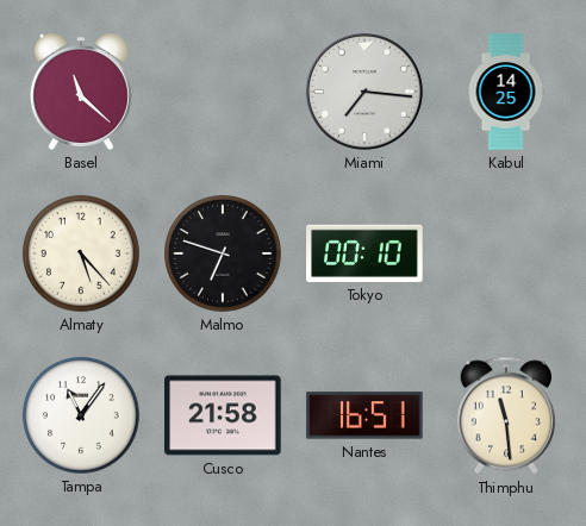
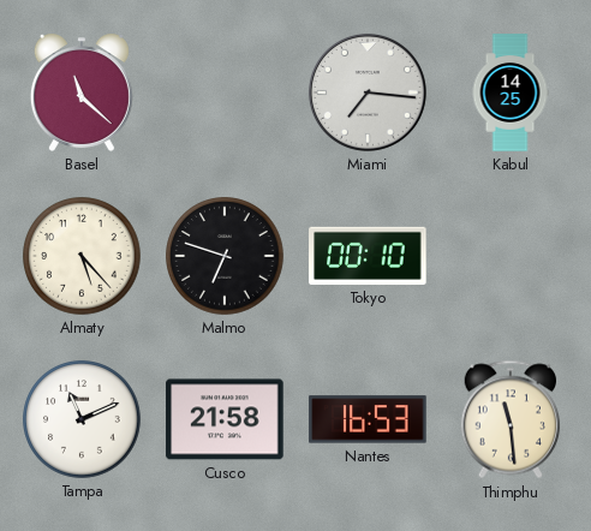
Tampa: 11:06 -> 11:11
Nantes: 16:51 -> 16:53
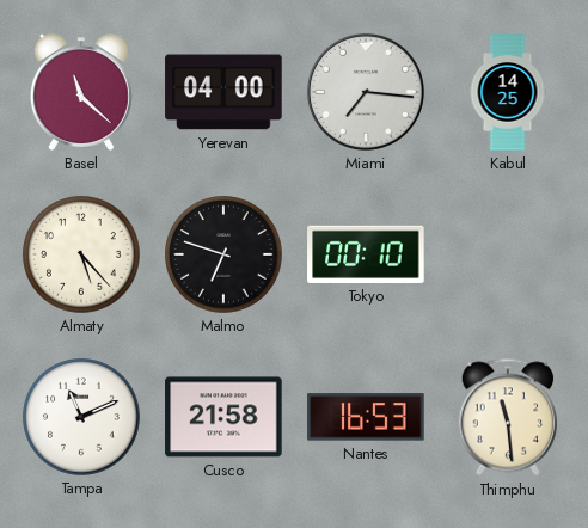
Yerevan: none -> 04:00
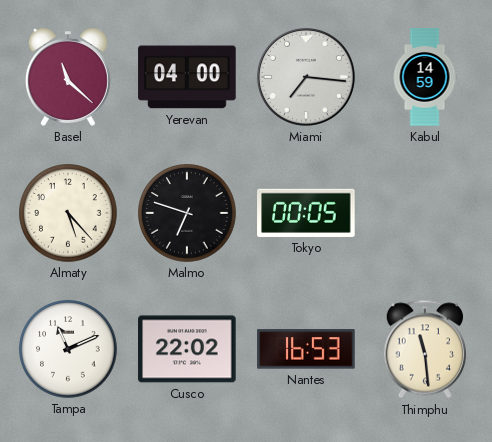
Kabul: 14:25 -> 14:59
Tokyo: 00:10 -> 00:05
Cusco: 21:58 -> 22:02
